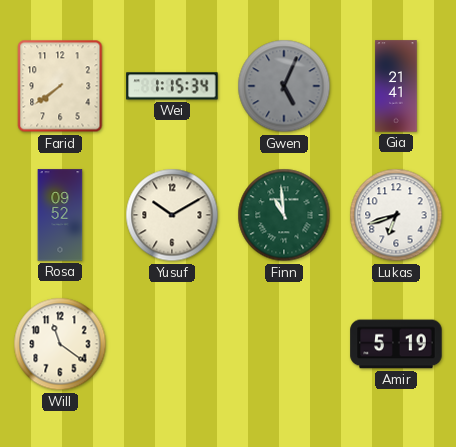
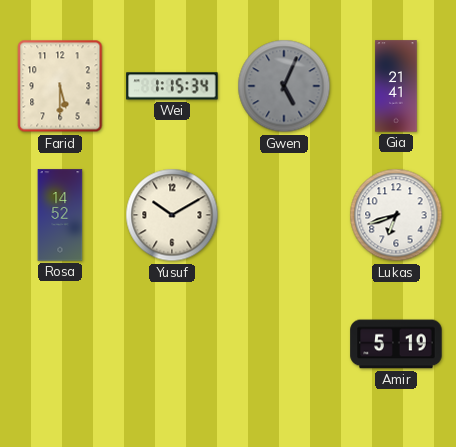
Farid: 7:39 -> 5:30
Rosa: 09:52 -> 14:52
Finn: 10:59 -> none
Will: 11:21 -> none
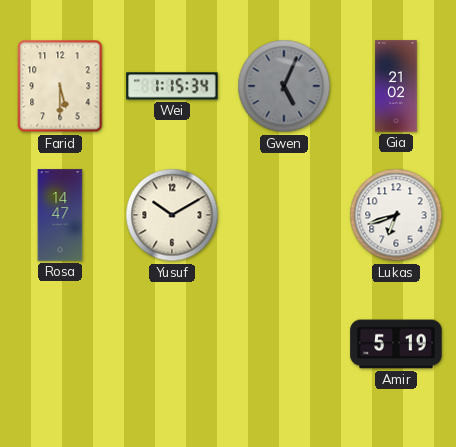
Gia: 21:41 -> 21:02
Rosa: 14:52 -> 14:47
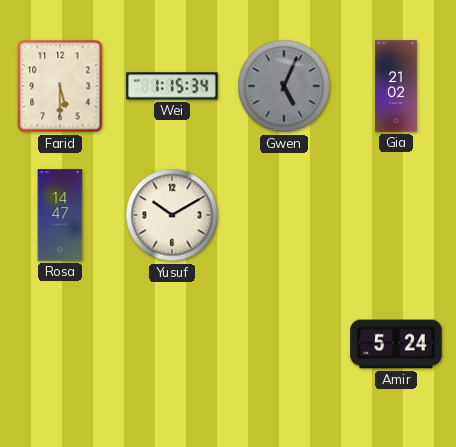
Lukas: 6:42 -> none
Amir: 5:19 -> 5:24
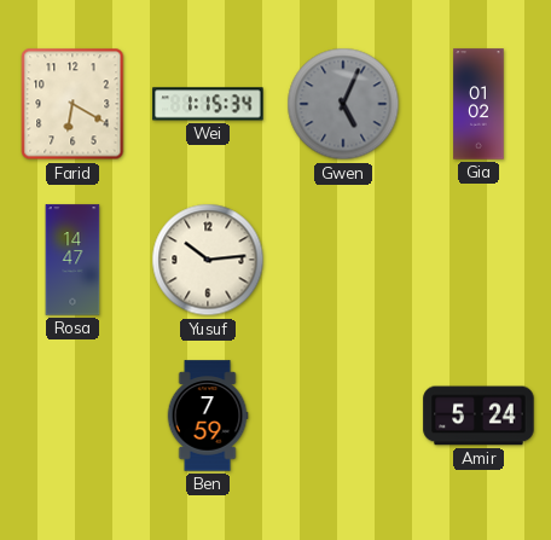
Farid: 5:30 -> 6:20
Gia: 21:02 -> 01:02
Yusuf: 10:10 -> 10:14
Ben: none -> 7:59
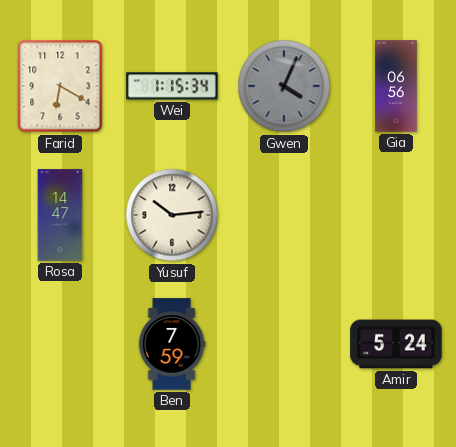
Gwen: 5:04 -> 4:04
Gia: 01:02 -> 06:56
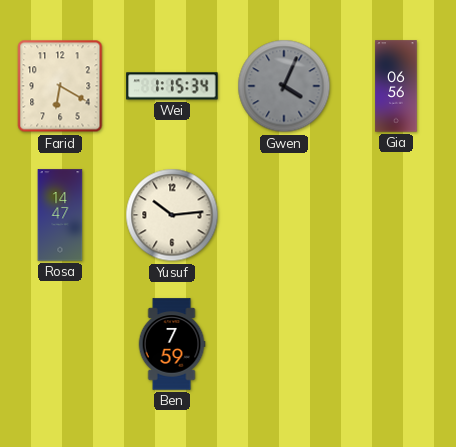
Amir: 5:24 -> none
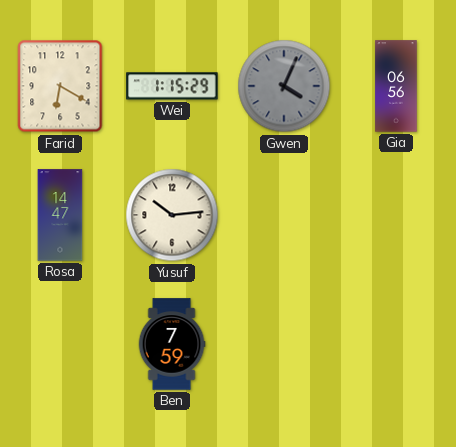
Wei: 1:15:34 -> 1:15:29
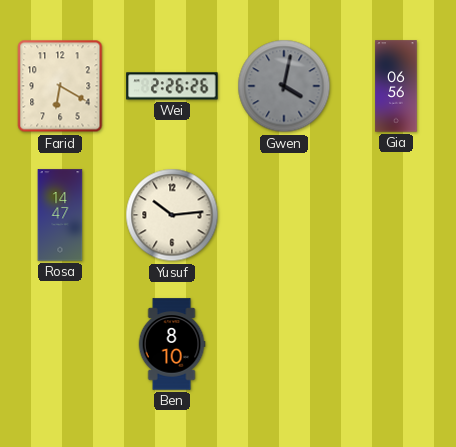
Wei: 1:15 -> 2:26
Gwen: 4:04 -> 4:02
Ben: 7:59 -> 8:10
